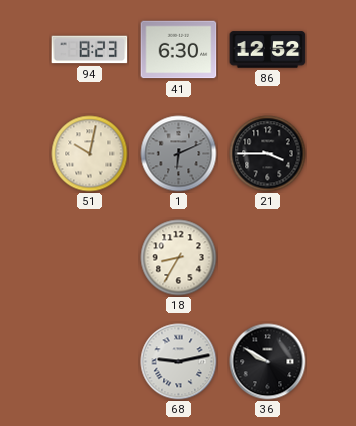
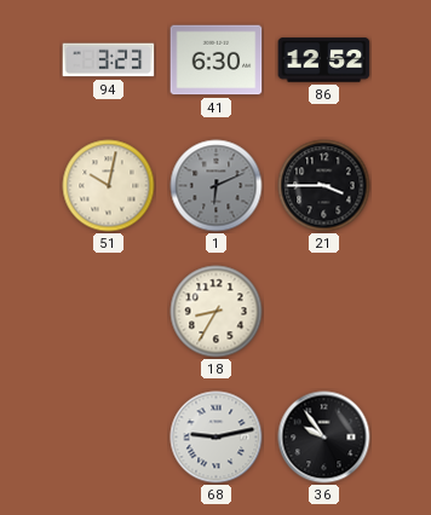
94: 8:23 -> 3:23
36: 9:50 -> 9:54
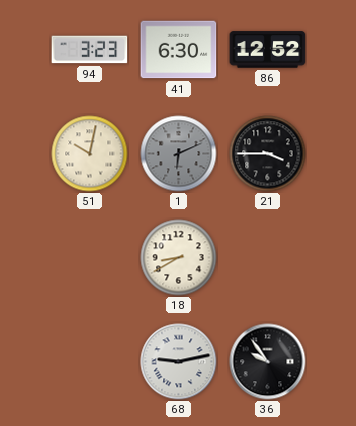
18: 8:35 -> 8:40
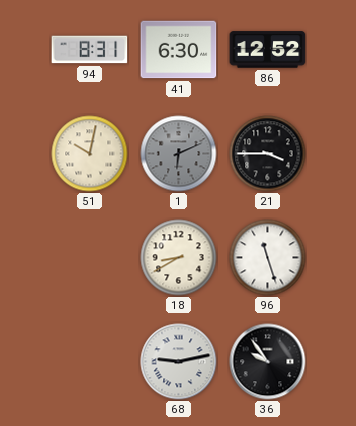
94: 3:23 -> 8:31
96: none -> 11:27
